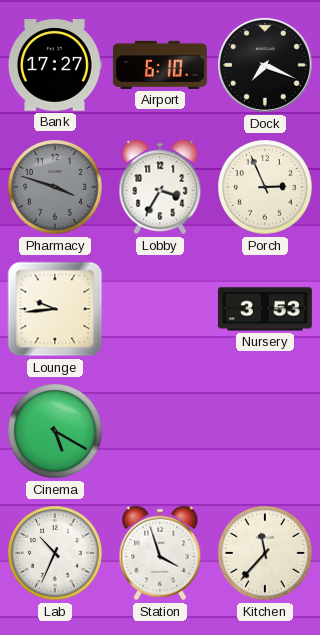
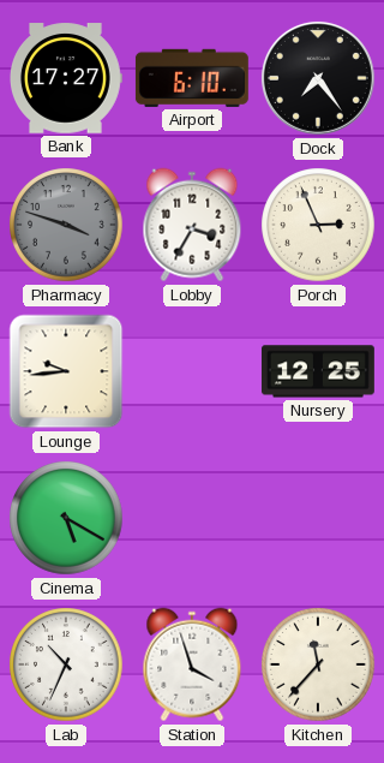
Dock: 7:19 -> 7:24
Nursery: 3:53 -> 12:25
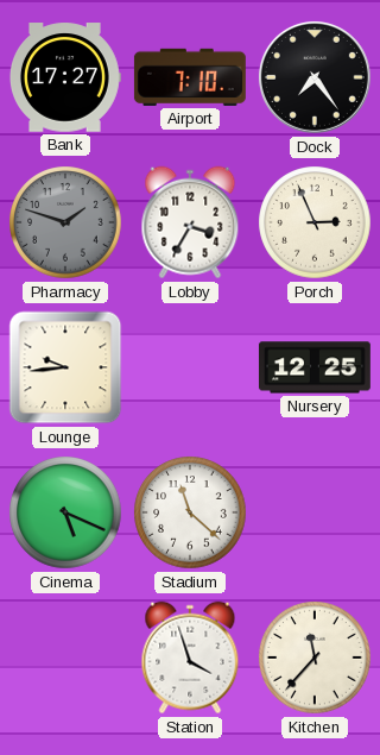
Airport: 6:10 -> 7:10
Pharmacy: 3:48 -> 1:48
Cinema: 5:20 -> 5:19
Stadium: none -> 11:22
Lab: 10:34 -> none
